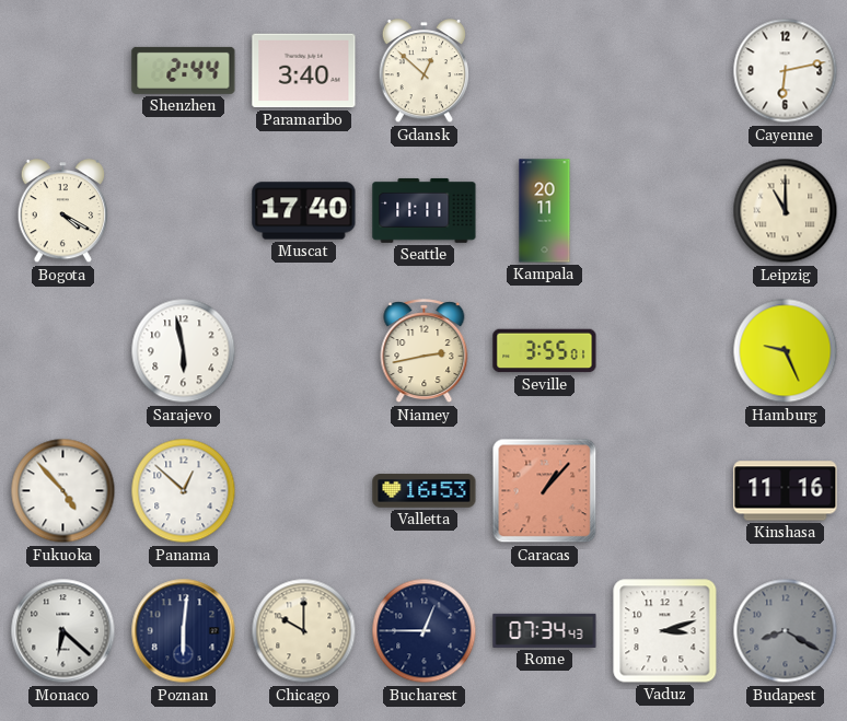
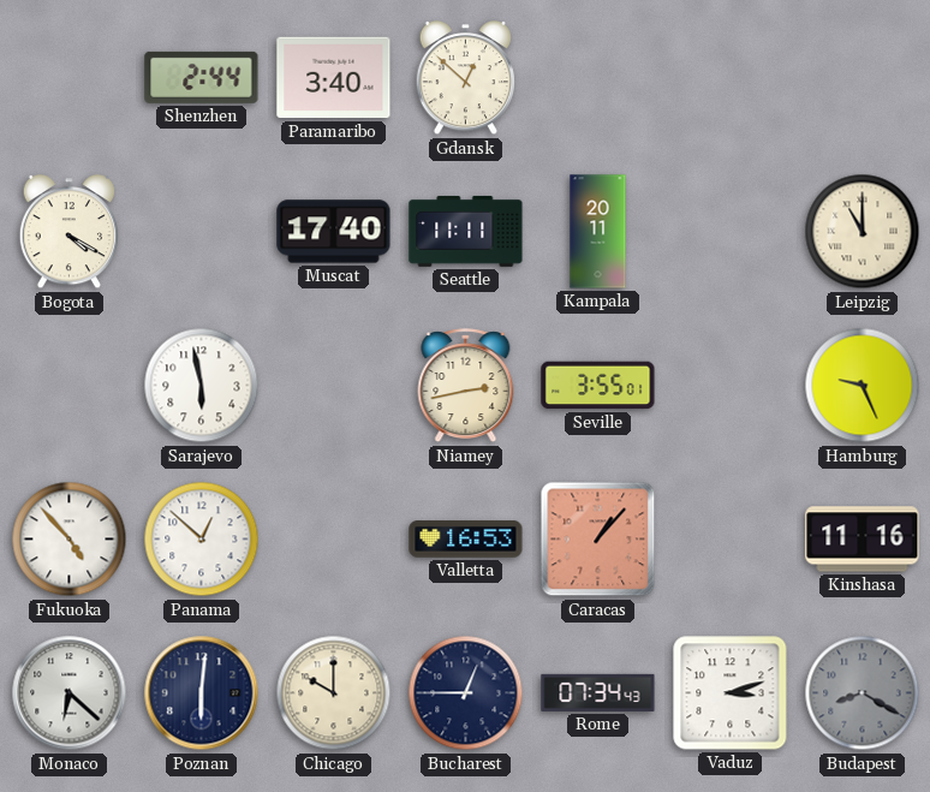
Cayenne: 6:13 -> none
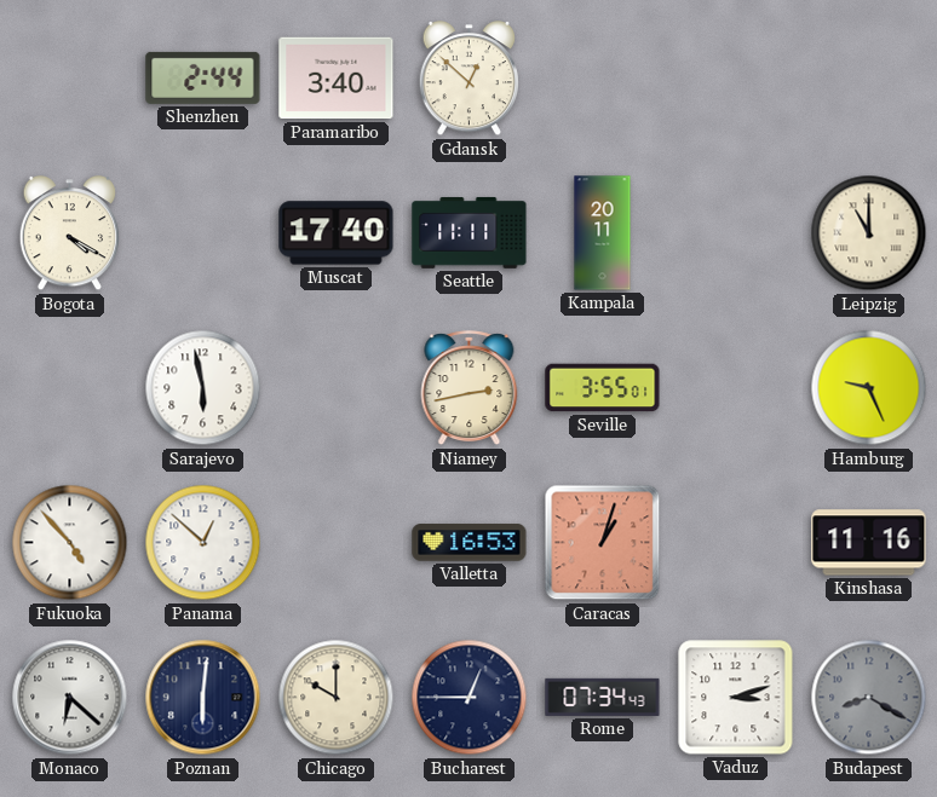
Caracas: 1:07 -> 1:03
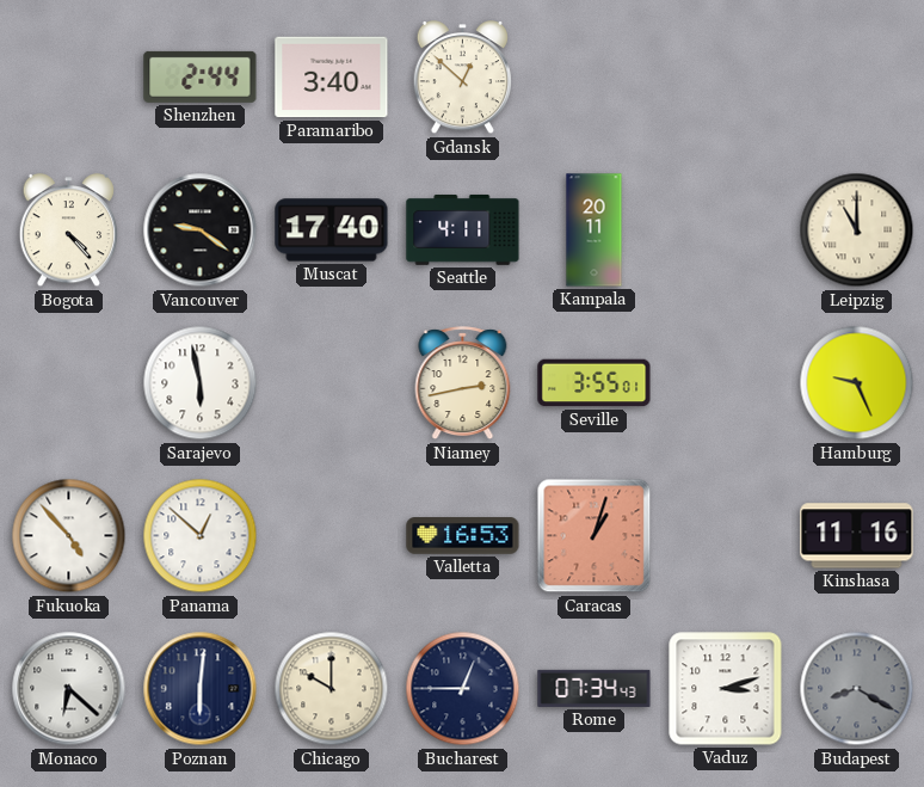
Bogota: 4:20 -> 4:23
Vancouver: none -> 9:21
Seattle: 11:11 -> 4:11
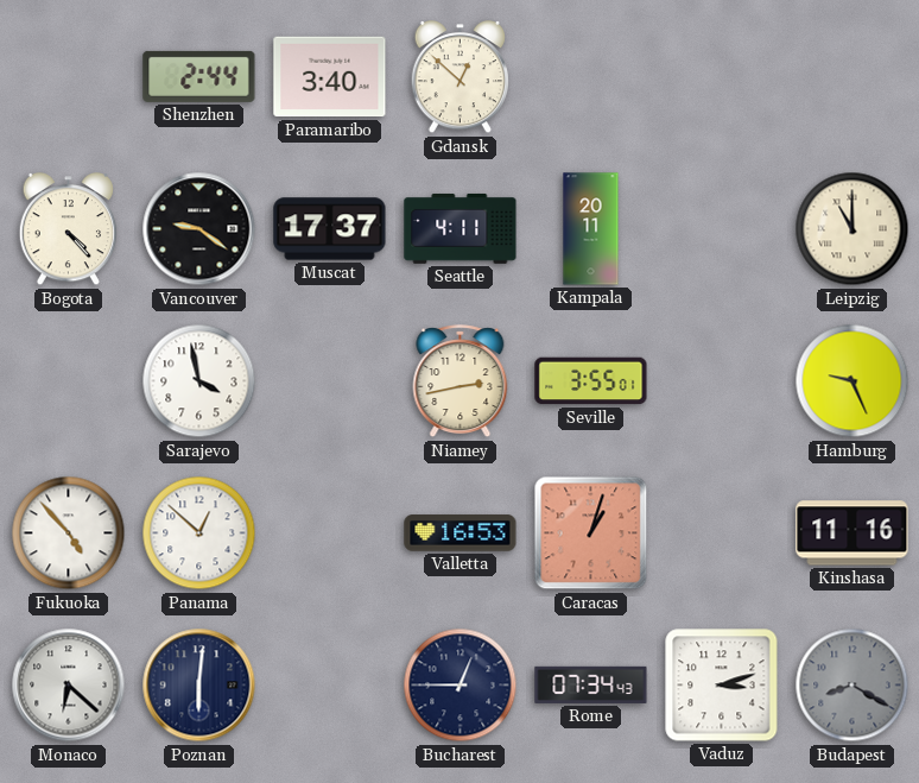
Muscat: 17:40 -> 17:37
Sarajevo: 5:58 -> 3:58
Chicago: 10:00 -> none
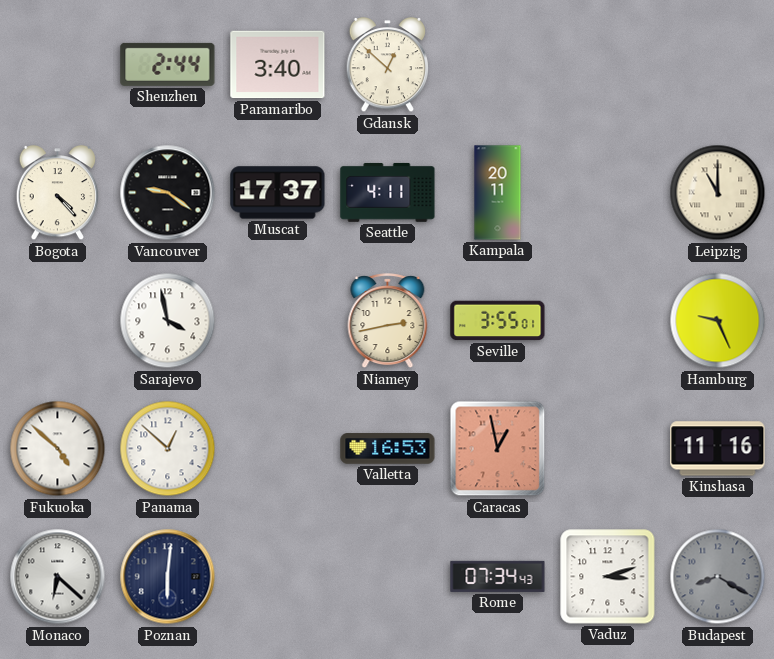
Fukuoka: 4:53 -> 4:52
Caracas: 1:03 -> 12:58
Bucharest: 12:45 -> none
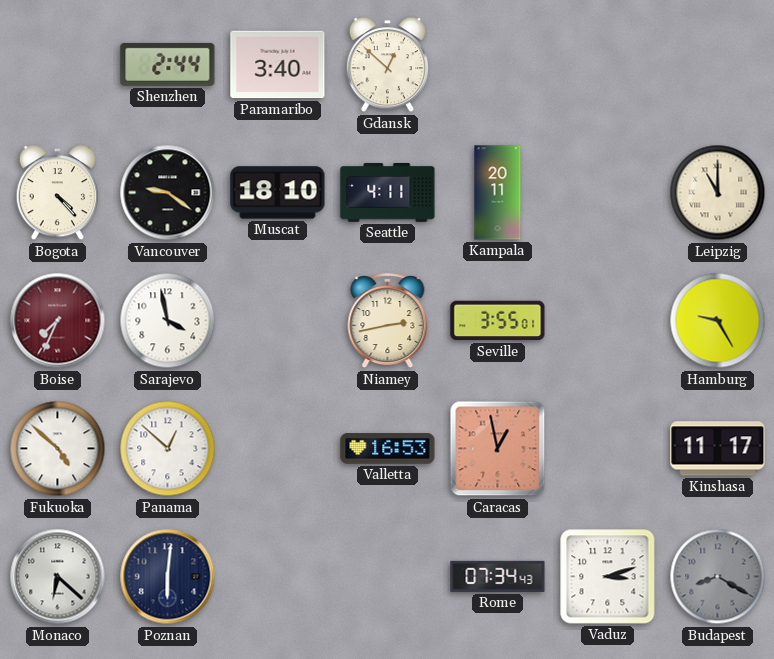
Muscat: 17:37 -> 18:10
Boise: none -> 7:34
Hamburg: 9:26 -> 9:25
Kinshasa: 11:16 -> 11:17
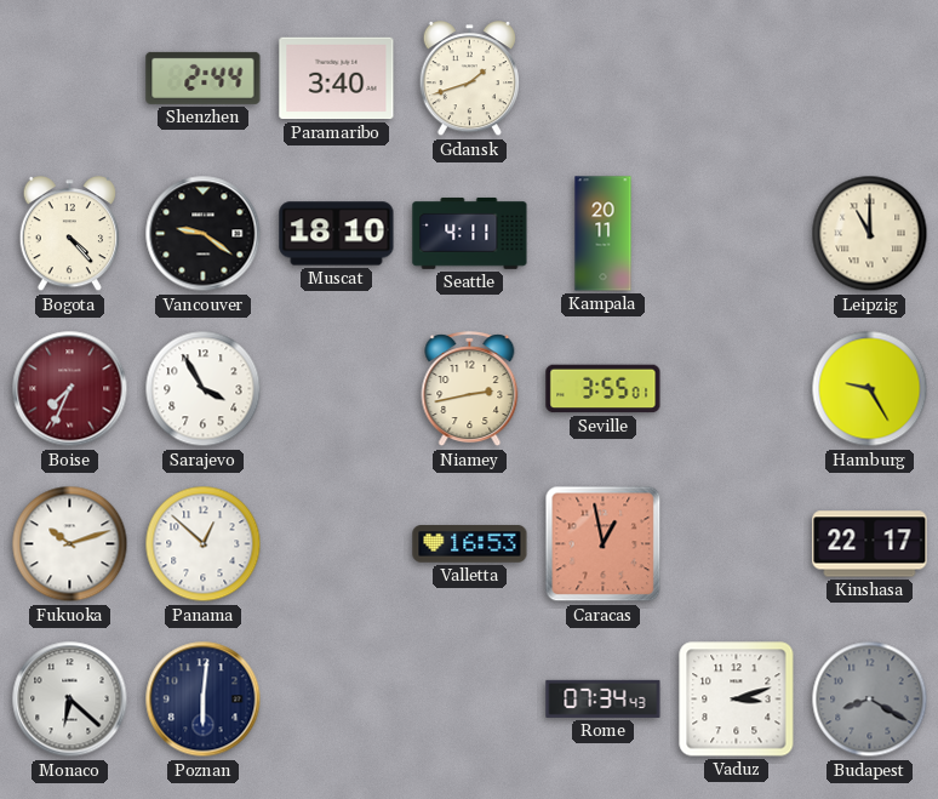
Gdansk: 12:52 -> 1:42
Sarajevo: 3:58 -> 3:55
Fukuoka: 4:52 -> 10:12
Kinshasa: 11:17 -> 22:17
